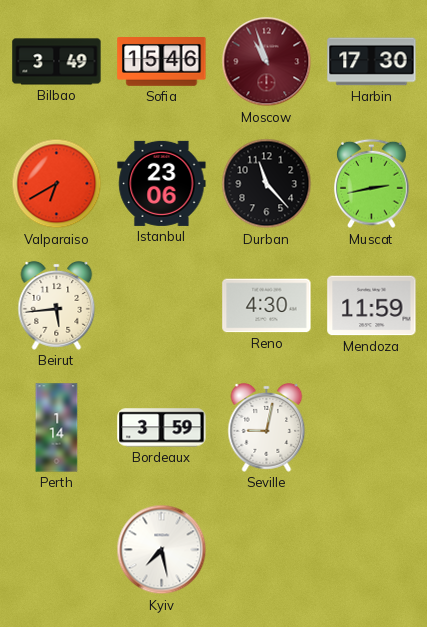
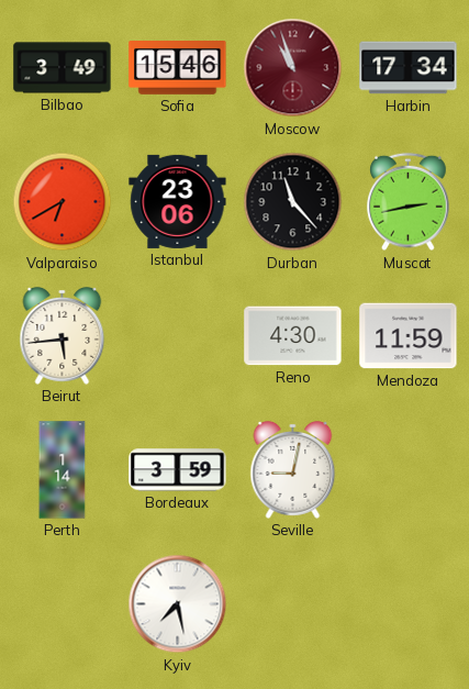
Harbin: 17:30 -> 17:34
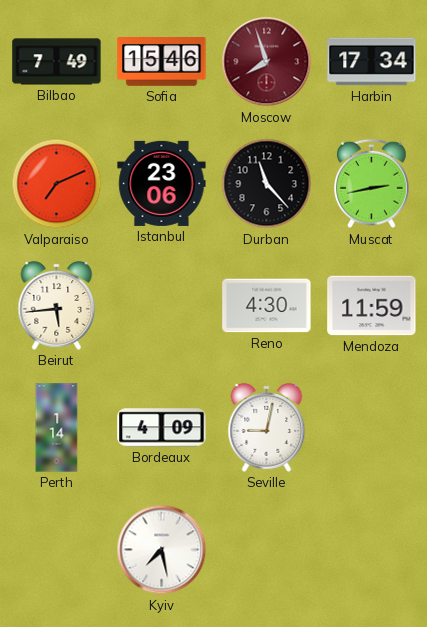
Bilbao: 3:49 -> 7:49
Moscow: 10:57 -> 7:57
Valparaiso: 6:40 -> 7:11
Bordeaux: 3:59 -> 4:09
